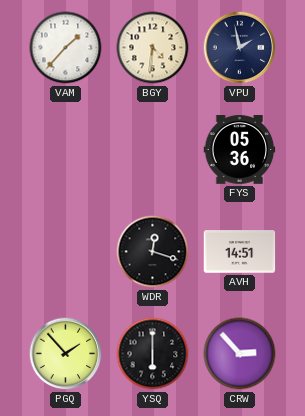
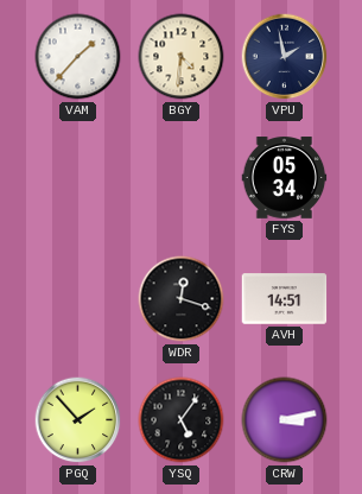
FYS: 05:36 -> 05:34
YSQ: 6:00 -> 5:06
CRW: 2:53 -> 3:13
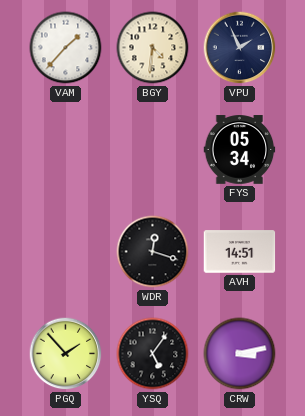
VPU: 1:58 -> 1:56
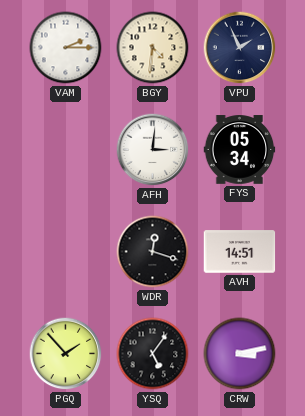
VAM: 1:37 -> 2:15
AFH: none -> 3:01
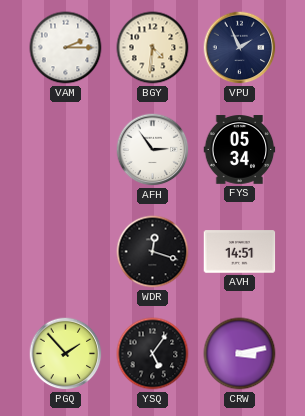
AFH: 3:01 -> 2:54
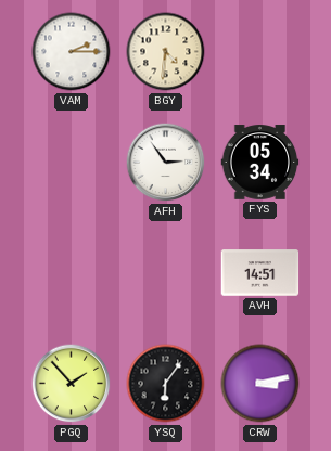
VPU: 1:56 -> none
WDR: 12:18 -> none
YSQ: 5:06 -> 6:06
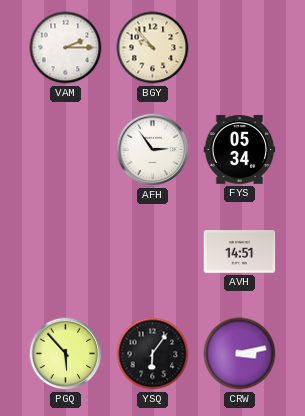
BGY: 4:31 -> 9:53
PGQ: 1:53 -> 5:53
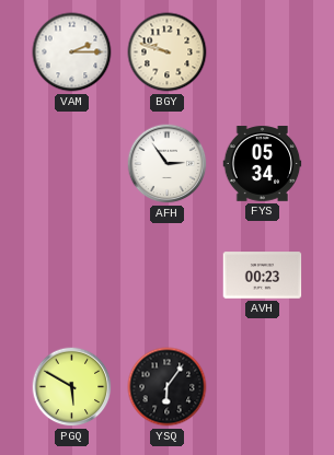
BGY: 9:53 -> 9:48
AVH: 14:51 -> 00:23
PGQ: 5:53 -> 5:50
CRW: 3:13 -> none
